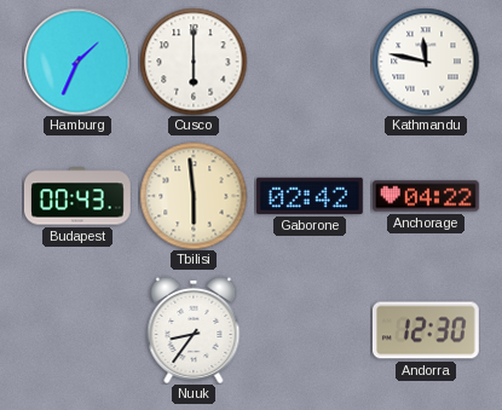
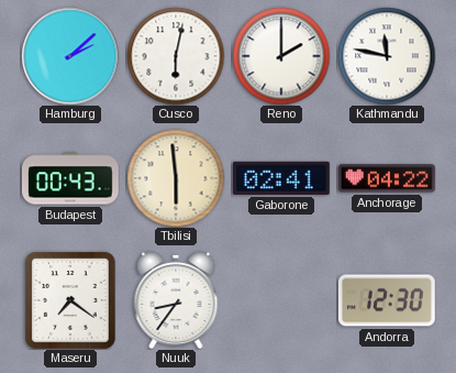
Hamburg: 1:34 -> 2:08
Cusco: 6:00 -> 6:02
Reno: none -> 2:00
Gaborone: 02:42 -> 02:41
Maseru: none -> 7:21
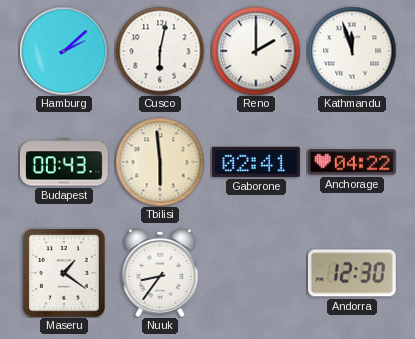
Kathmandu: 11:47 -> 11:57
Maseru: 7:21 -> 1:21
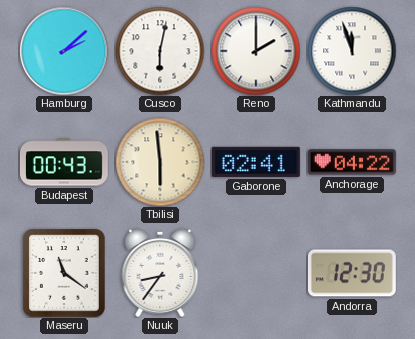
Maseru: 1:21 -> 11:21
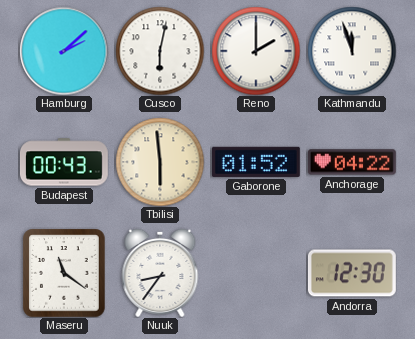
Gaborone: 02:41 -> 01:52
